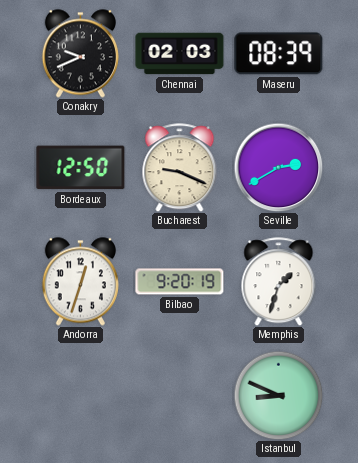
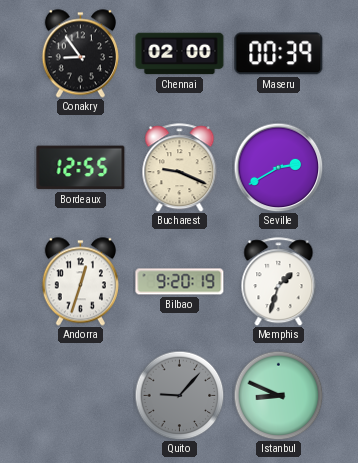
Conakry: 9:41 -> 8:54
Chennai: 02:03 -> 02:00
Maseru: 08:39 -> 00:39
Bordeaux: 12:50 -> 12:55
Quito: none -> 9:07
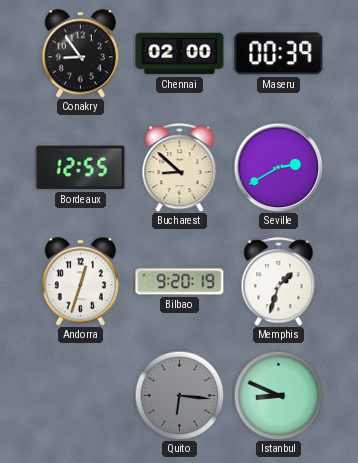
Bucharest: 9:19 -> 8:52
Quito: 9:07 -> 6:16
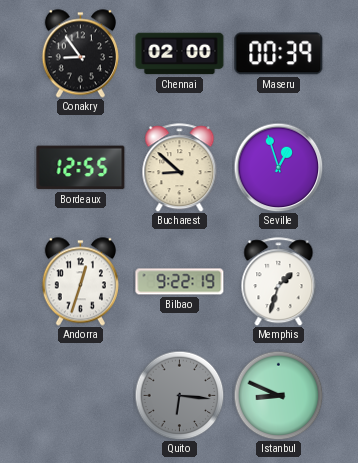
Seville: 2:40 -> 12:57
Bilbao: 9:20 -> 9:22
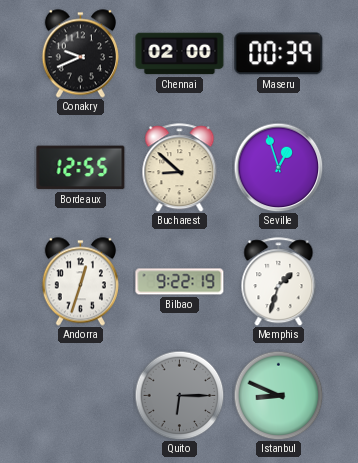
Conakry: 8:54 -> 9:41
Quito: 6:16 -> 6:15
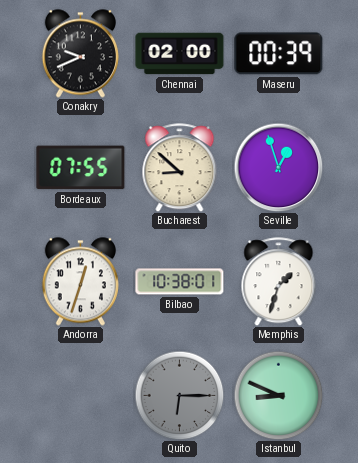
Bordeaux: 12:55 -> 07:55
Bilbao: 9:22 -> 10:38
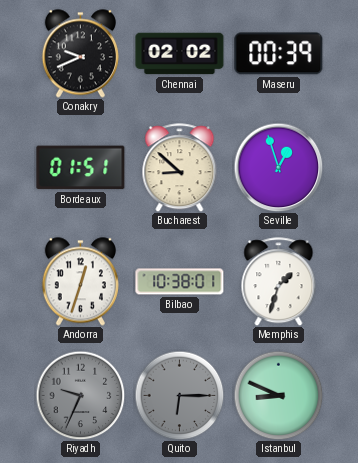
Chennai: 02:00 -> 02:02
Bordeaux: 07:55 -> 01:51
Riyadh: none -> 9:34
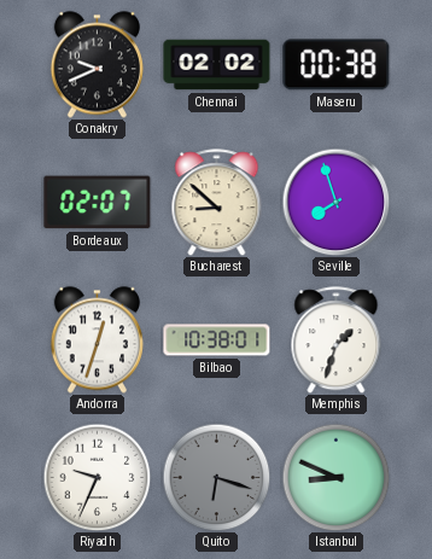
Maseru: 00:39 -> 00:38
Bordeaux: 01:51 -> 02:07
Seville: 12:57 -> 7:57
Riyadh dial: grey -> white
Quito: 6:15 -> 6:18
